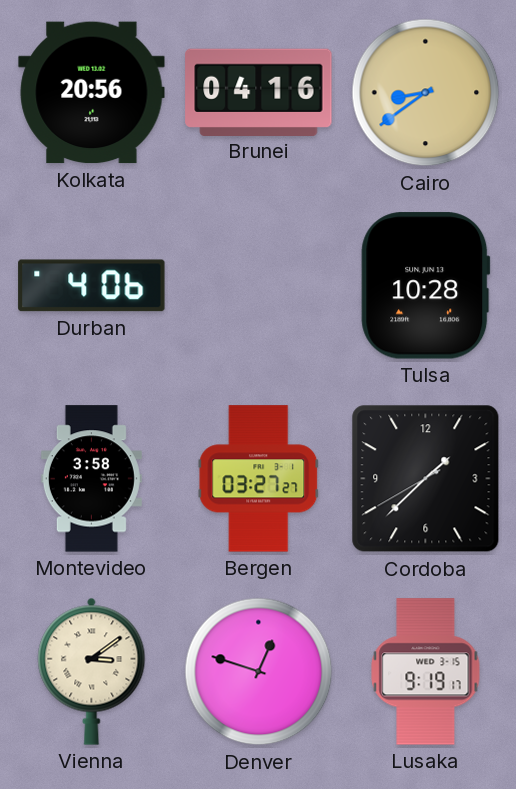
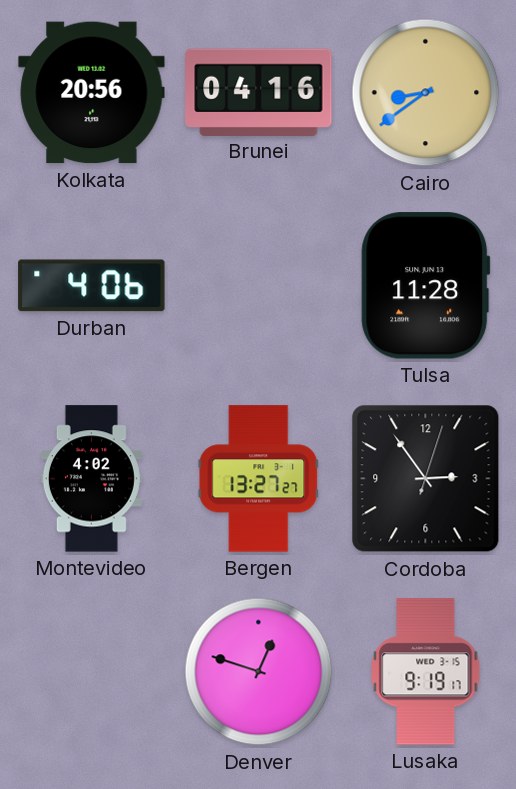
Tulsa: 10:28 -> 11:28
Montevideo: 3:58 -> 4:02
Bergen: 03:27 -> 13:27
Cordoba: 1:37 -> 2:54
Vienna: 3:09 -> none
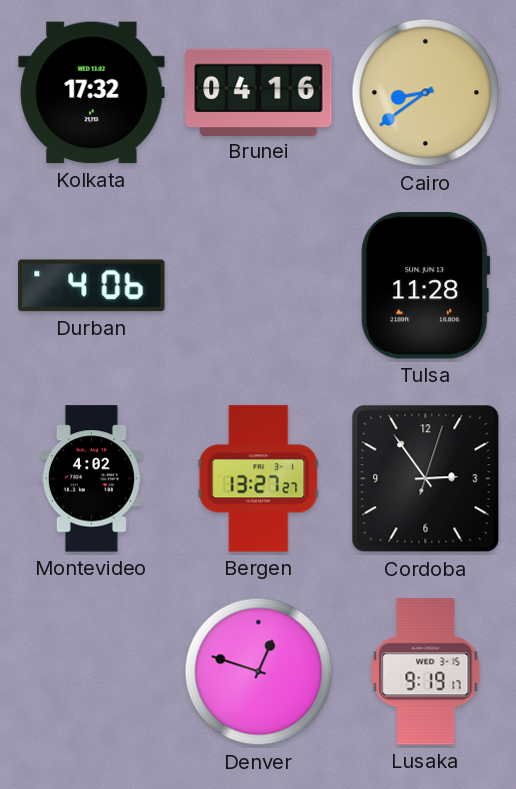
Kolkata: 20:56 -> 17:32
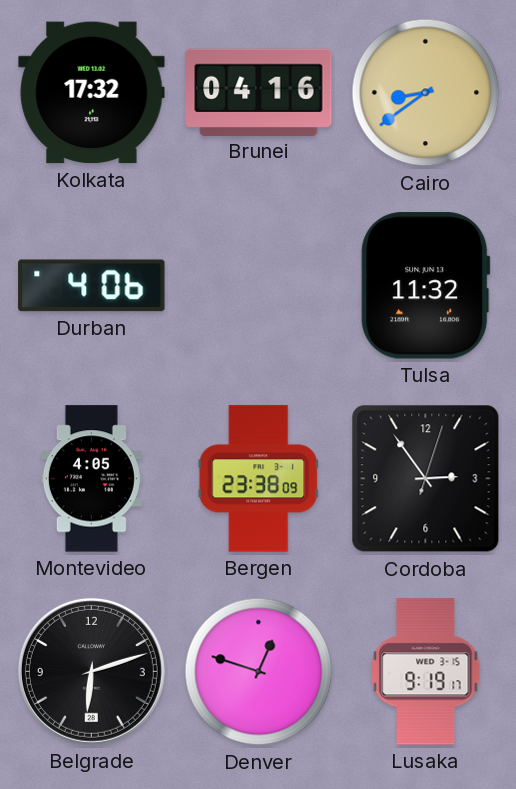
Tulsa: 11:28 -> 11:32
Montevideo: 4:02 -> 4:05
Bergen: 13:27 -> 23:38
Belgrade: none -> 6:12
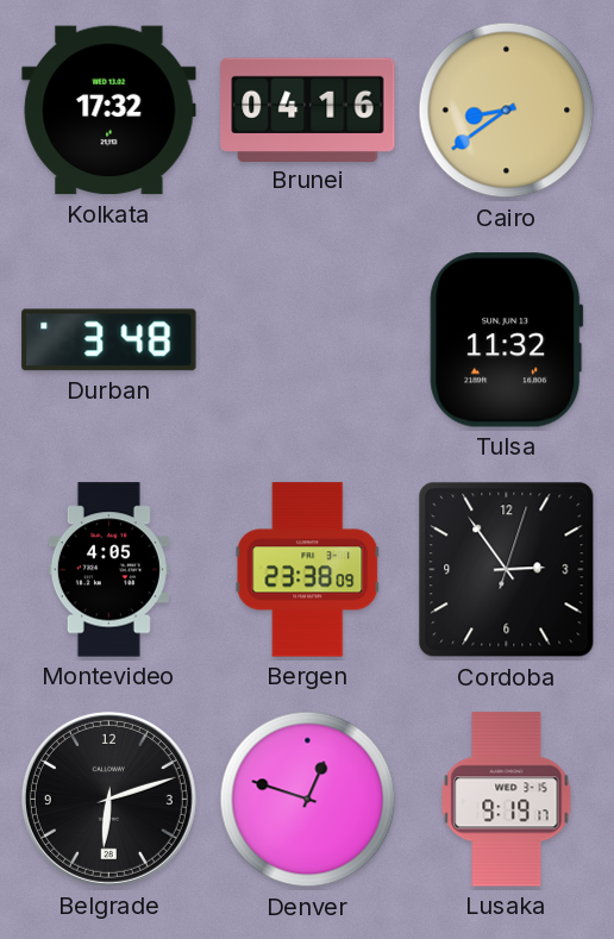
Durban: 4:06 -> 3:48
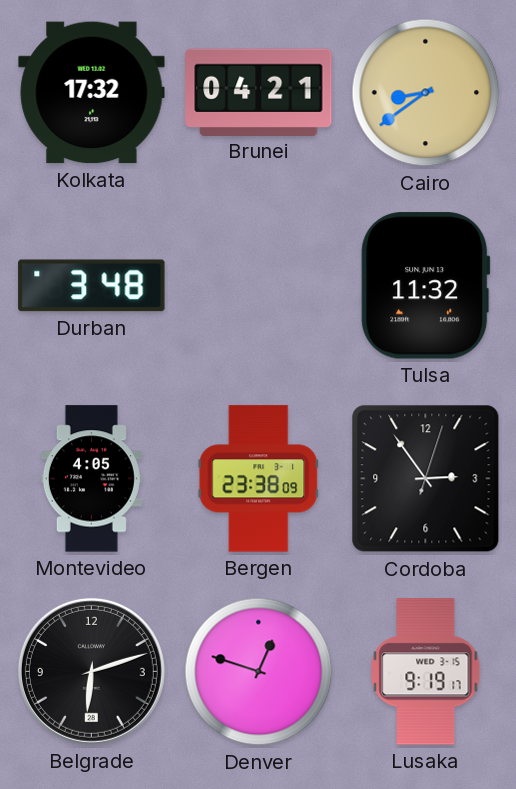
Brunei: 04:16 -> 04:21
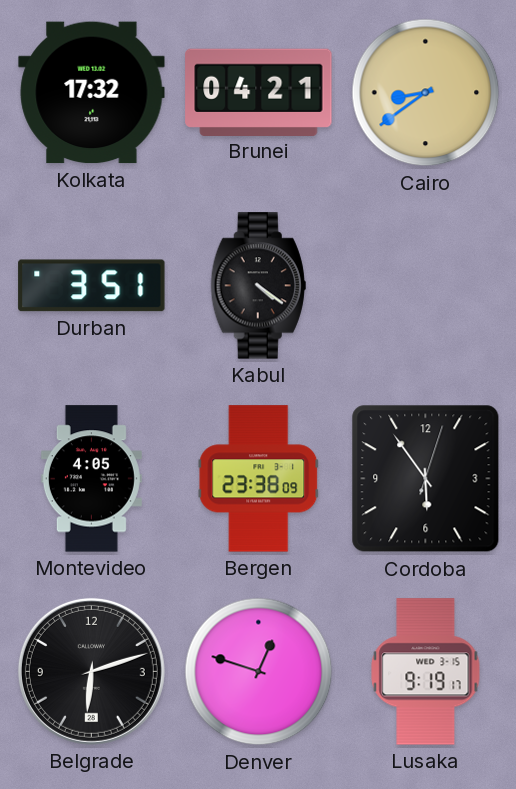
Durban: 3:48 -> 3:51
Kabul: none -> 4:21
Tulsa: 11:32 -> none
Cordoba: 2:54 -> 5:54
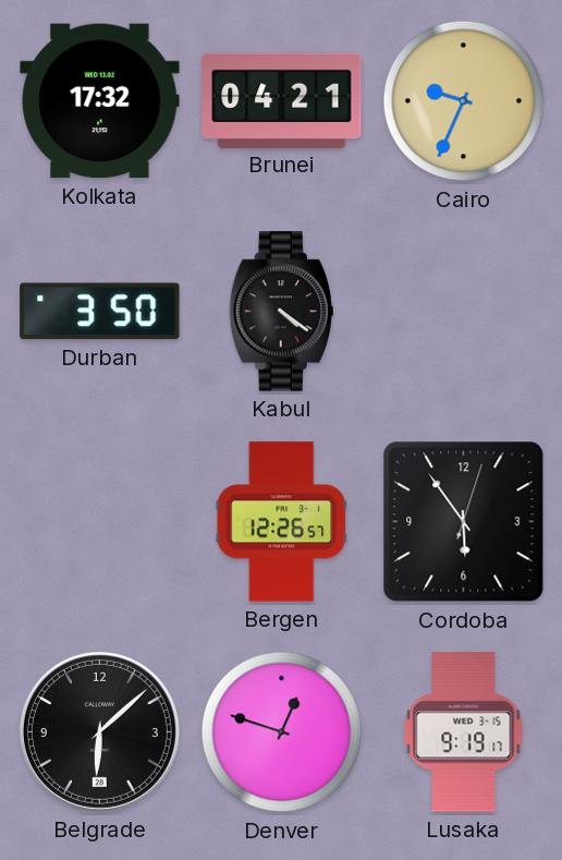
Cairo: 8:39 -> 9:34
Durban: 3:51 -> 3:50
Montevideo: 4:05 -> none
Bergen: 23:38 -> 12:26
Belgrade: 6:12 -> 6:08
